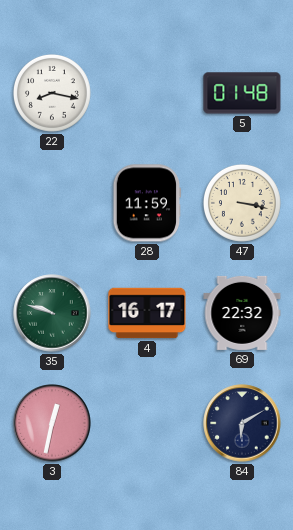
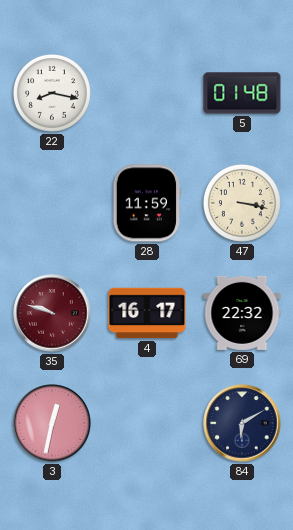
35 dial: green -> burgundy
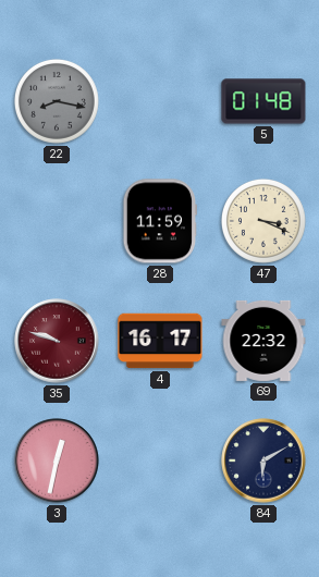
22 dial: white -> grey
47: 3:17 -> 3:19
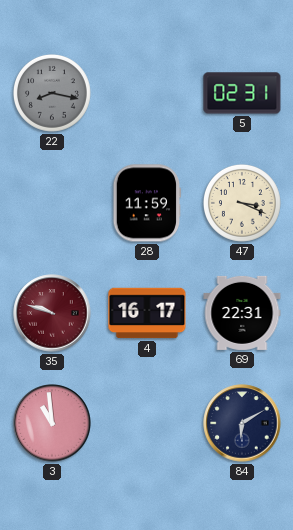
5: 01:48 -> 02:31
69: 22:32 -> 22:31
3: 12:32 -> 10:59
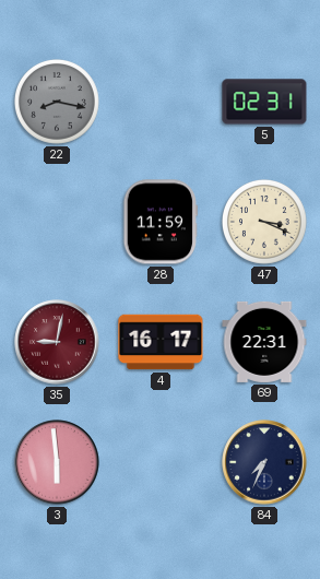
35: 9:48 -> 9:02
3: 10:59 -> 5:59
84: 6:10 -> 7:34
